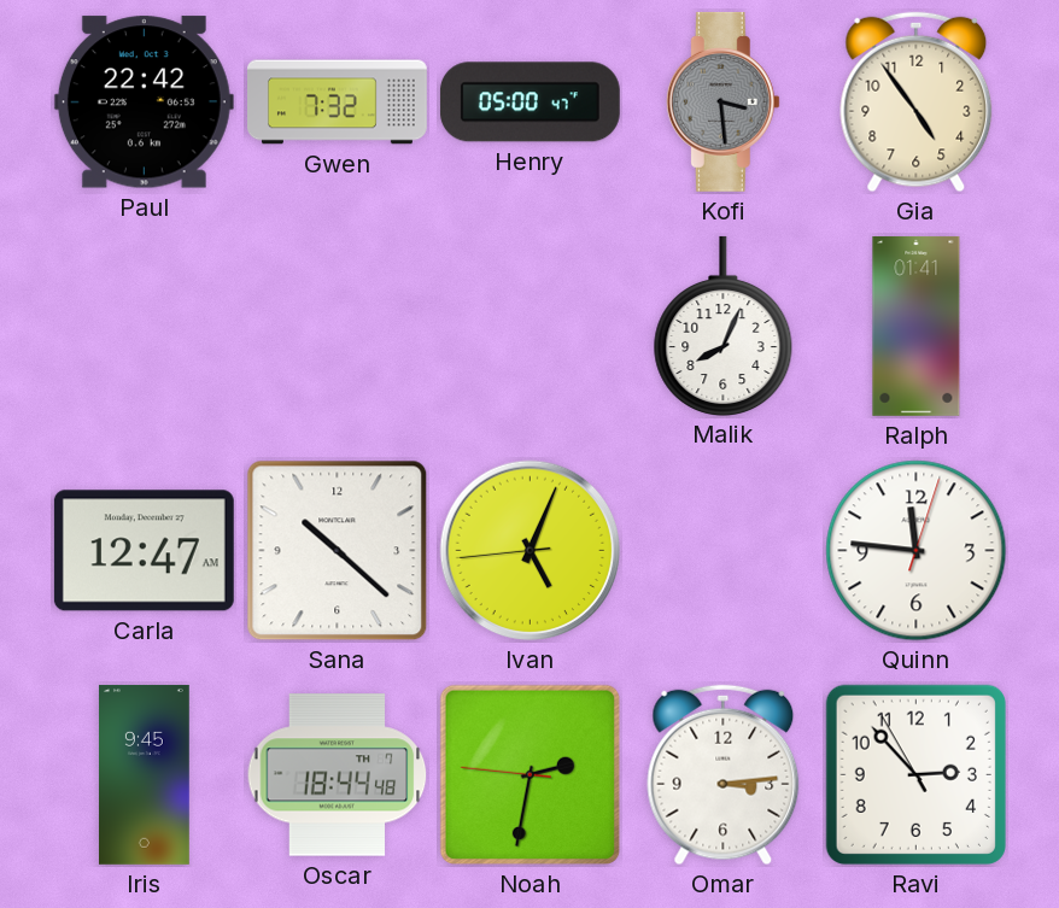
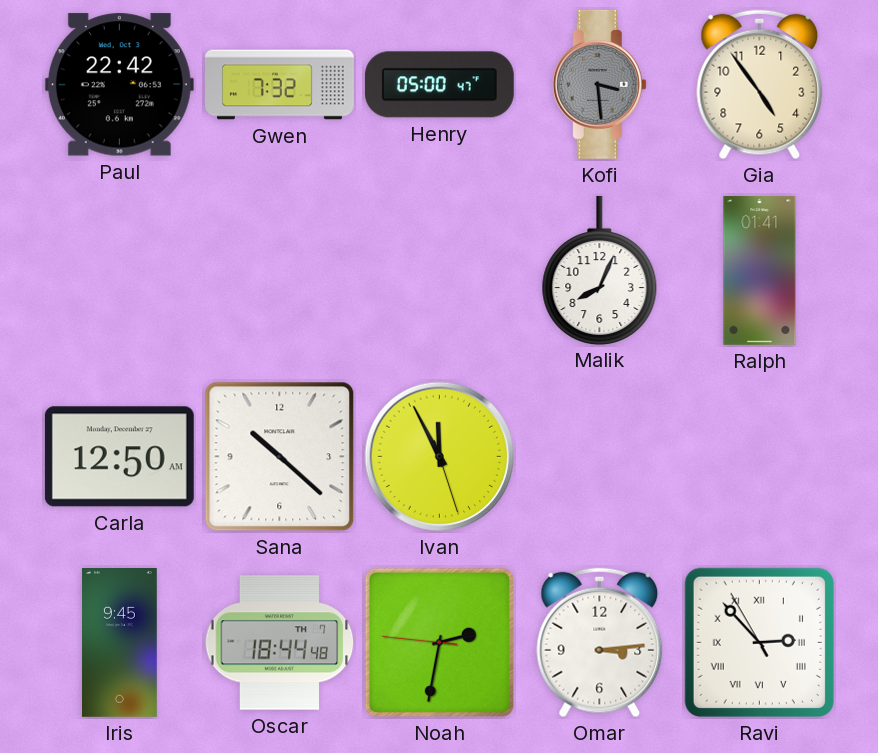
Carla: 12:47 -> 12:50
Ivan: 5:03 -> 11:55
Quinn: 11:46 -> none
Ravi numerals: Arabic -> Roman
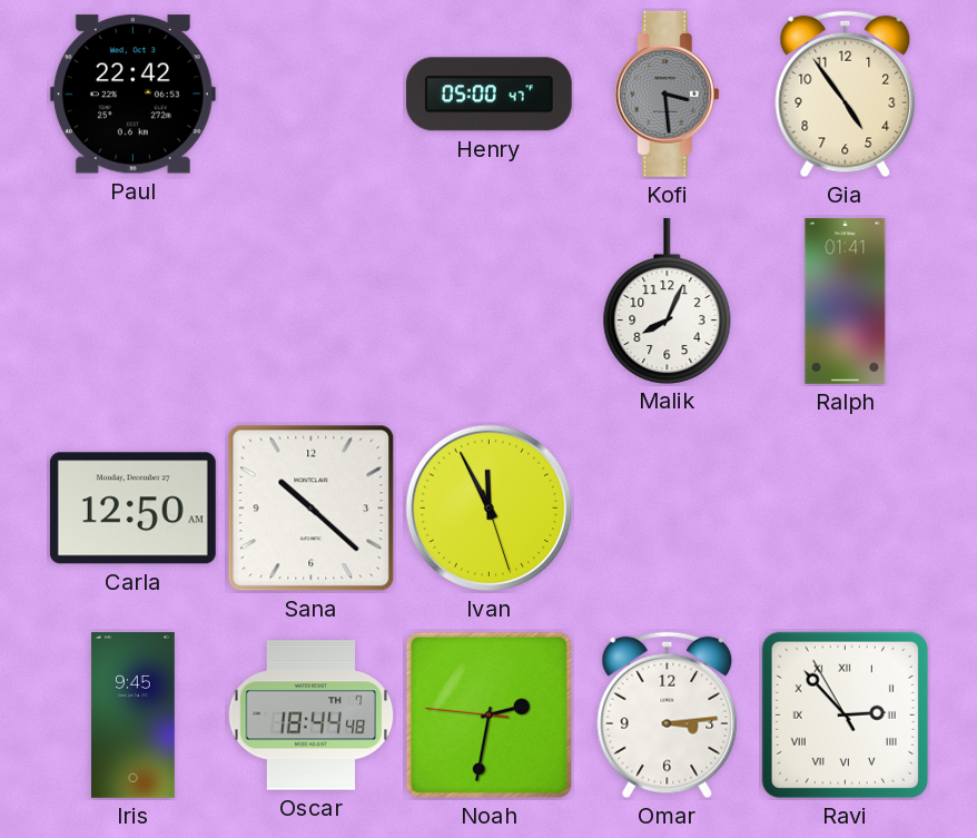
Gwen: 7:32 -> none
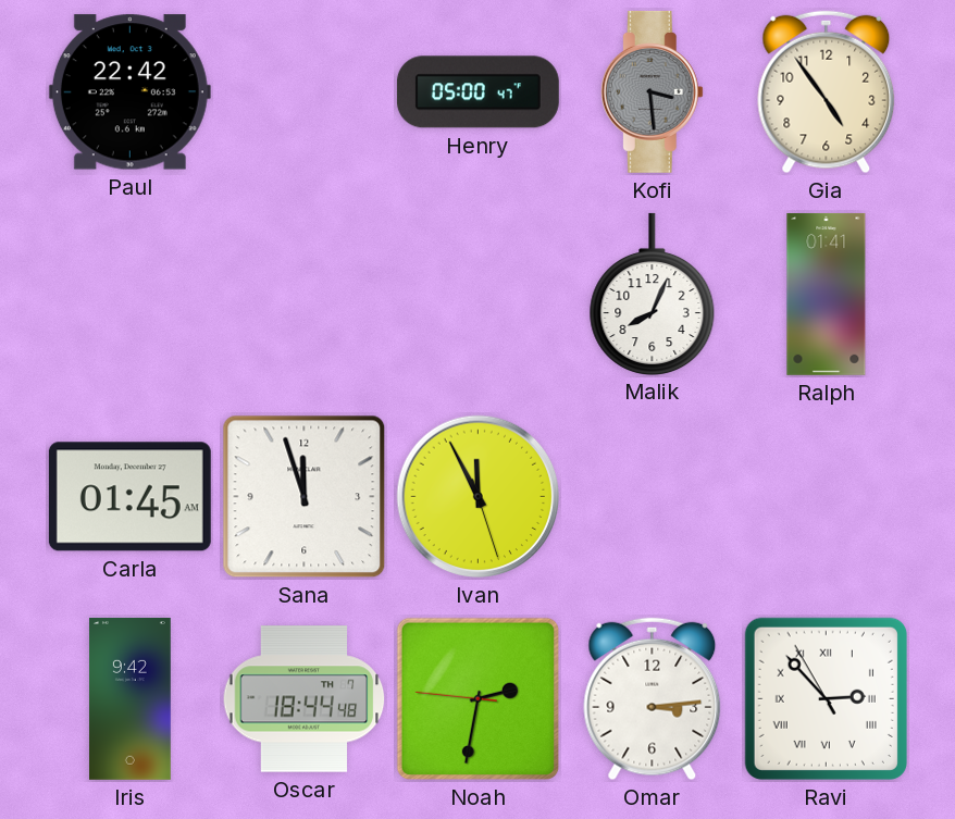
Carla: 12:50 -> 01:45
Sana: 10:22 -> 11:57
Iris: 9:45 -> 9:42
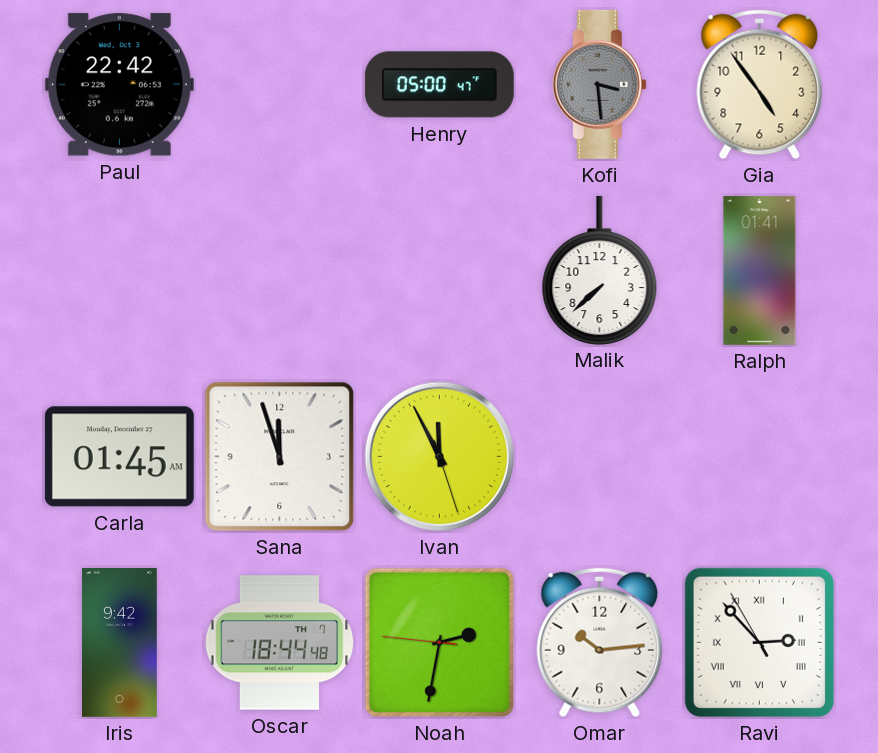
Malik: 8:04 -> 7:38
Omar: 3:14 -> 10:14
